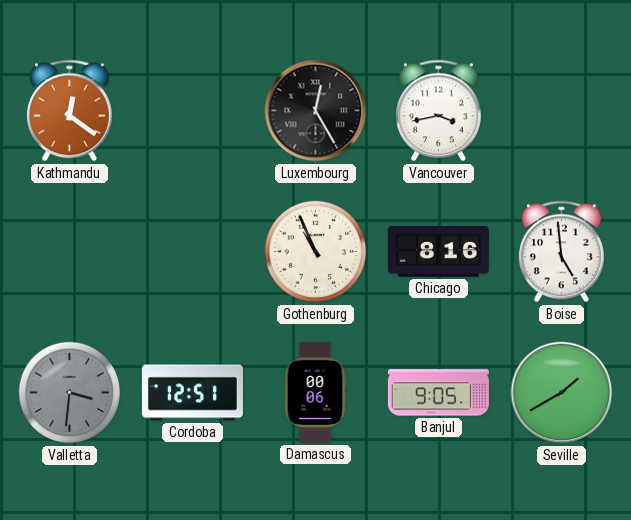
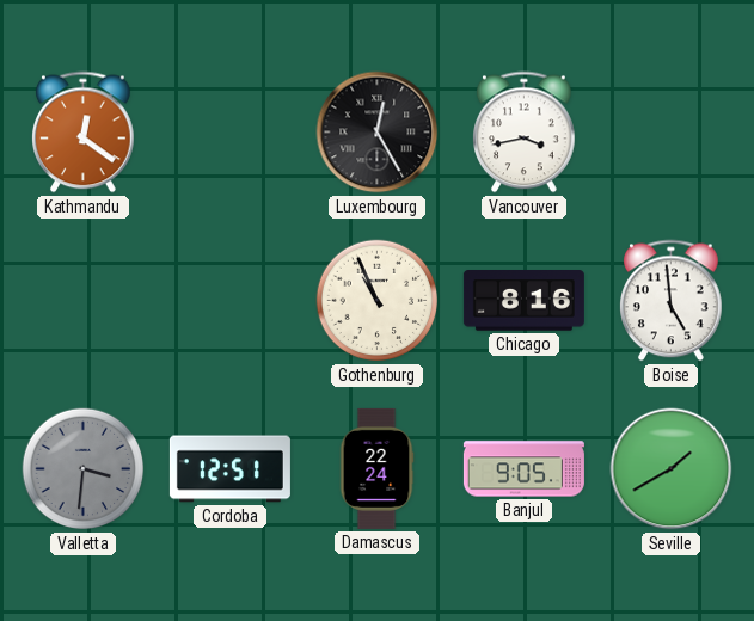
Damascus: 00:06 -> 22:24
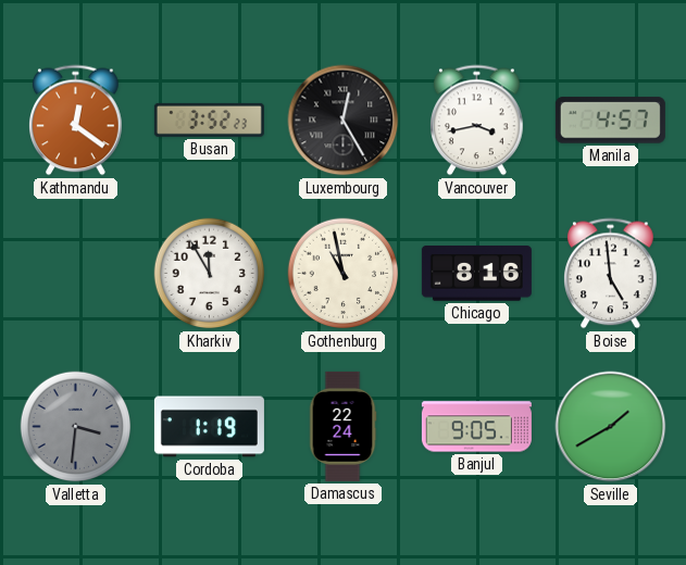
Busan: none -> 3:52
Manila: none -> 4:57
Kharkiv: none -> 11:55
Gothenburg: 10:56 -> 10:58
Cordoba: 12:51 -> 1:19
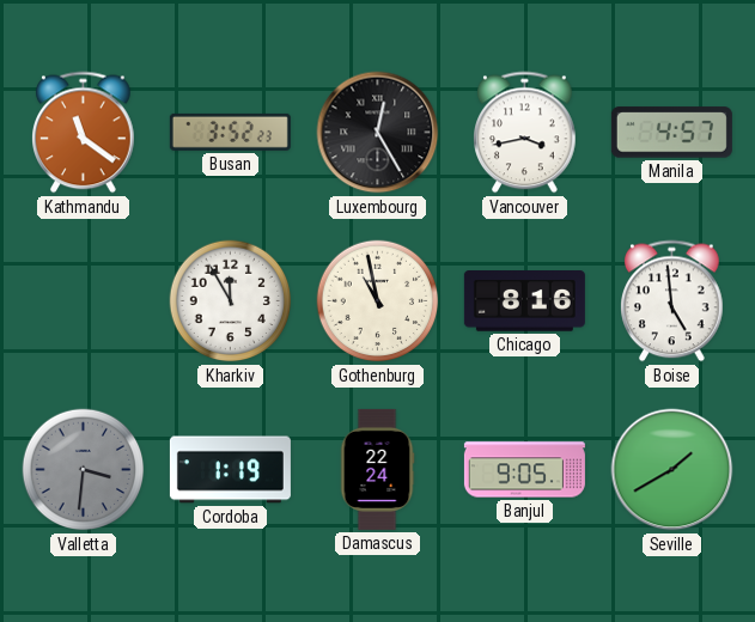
Kathmandu: 12:21 -> 11:21
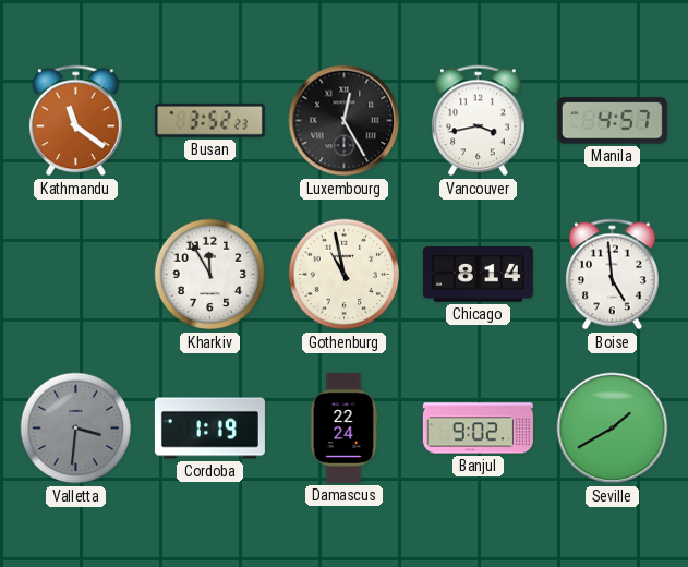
Chicago: 8:16 -> 8:14
Banjul: 9:05 -> 9:02
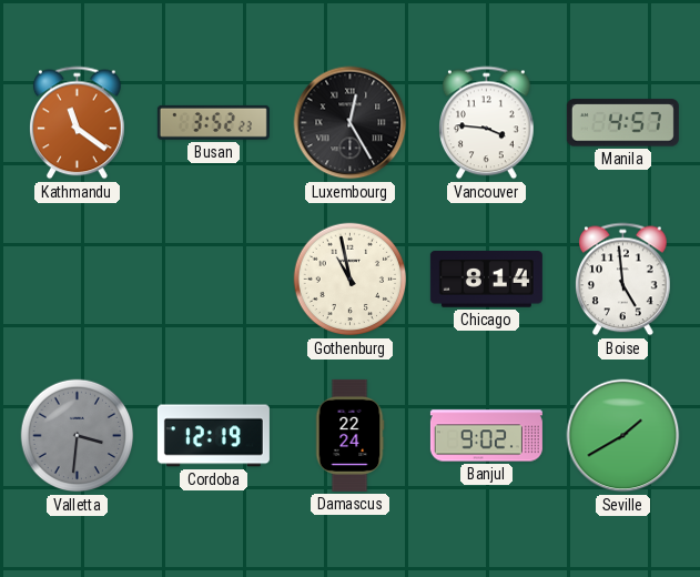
Vancouver: 3:43 -> 3:46
Kharkiv: 11:55 -> none
Cordoba: 1:19 -> 12:19
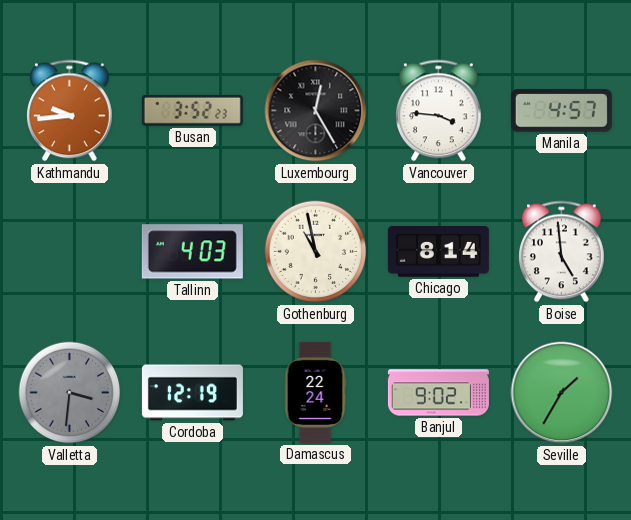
Kathmandu: 11:21 -> 9:44
Tallinn: none -> 4:03
Seville: 1:40 -> 1:35
